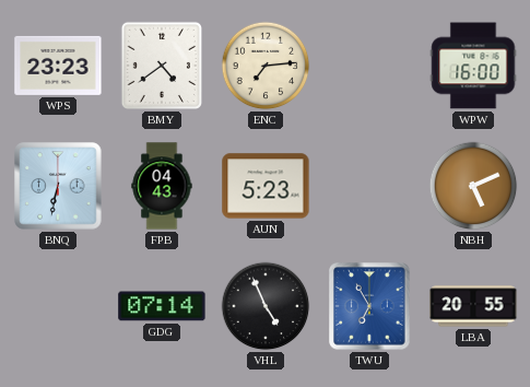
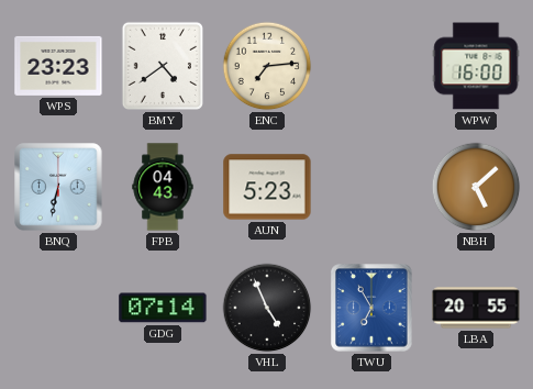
NBH: 5:11 -> 5:08
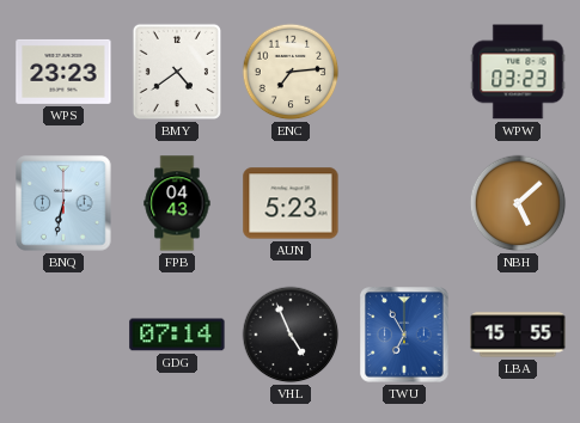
WPW: 16:00 -> 03:23
LBA: 20:55 -> 15:55
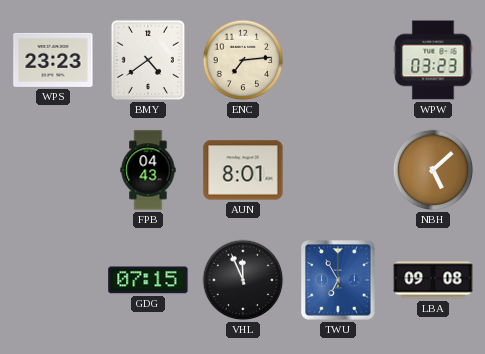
BNQ: 6:32 -> none
AUN: 5:23 -> 8:01
GDG: 07:14 -> 07:15
VHL: 4:56 -> 11:56
LBA: 15:55 -> 09:08
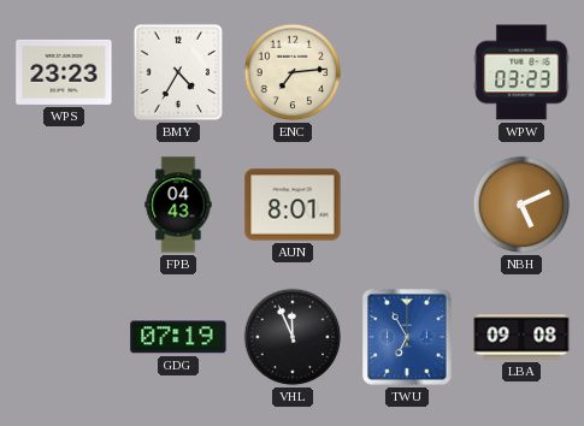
BMY: 4:39 -> 4:35
NBH: 5:08 -> 5:11
GDG: 07:15 -> 07:19
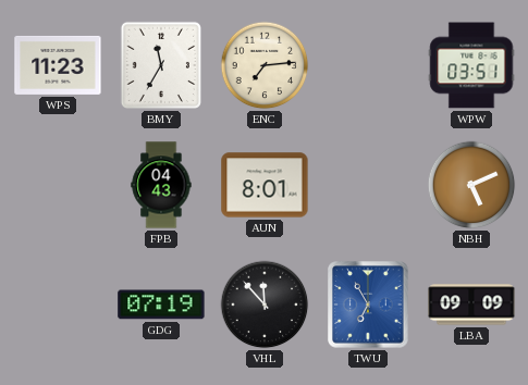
WPS: 23:23 -> 11:23
BMY: 4:35 -> 11:35
WPW: 03:23 -> 03:51
VHL: 11:56 -> 11:53
LBA: 09:08 -> 09:09
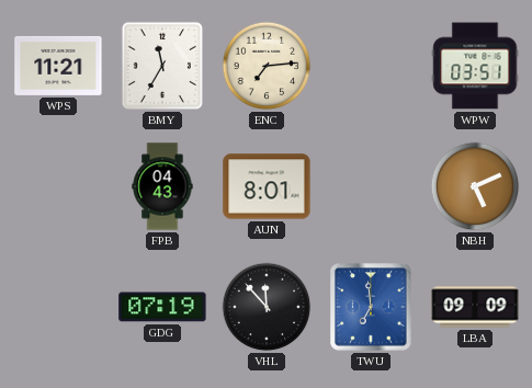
WPS: 11:23 -> 11:21
TWU: 6:55 -> 6:59
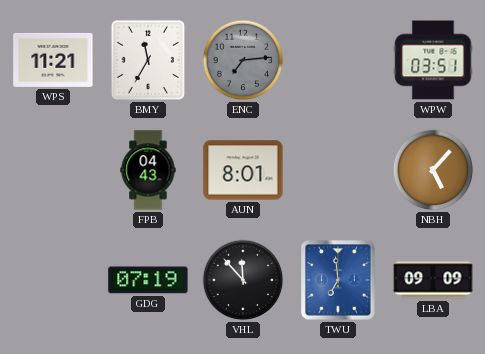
ENC dial: cream -> grey
NBH: 5:11 -> 5:07
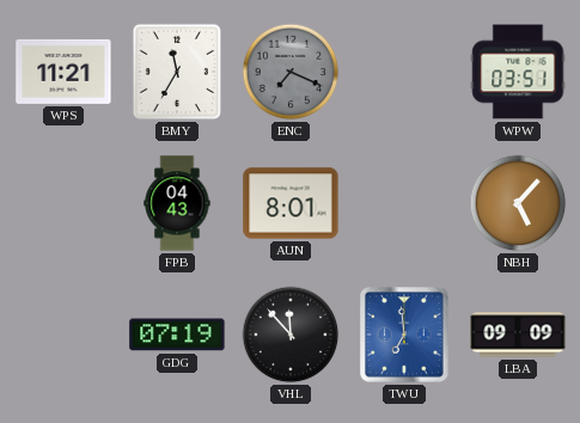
ENC: 7:14 -> 7:19
